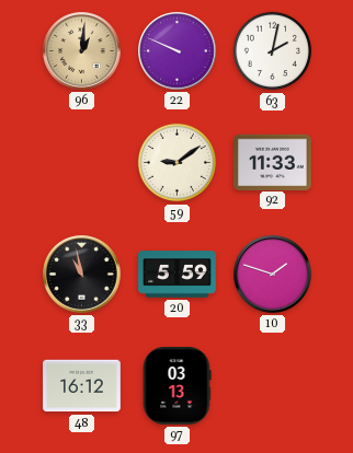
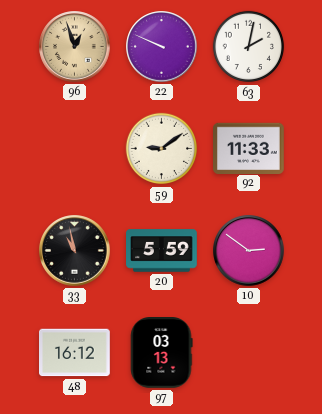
96: 1:01 -> 12:57
10: 1:48 -> 2:51
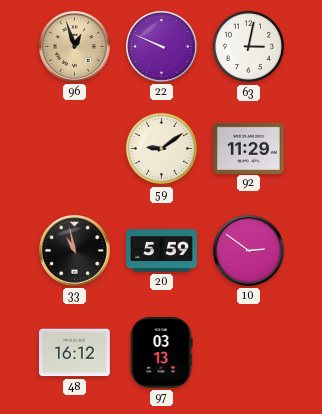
63: 2:02 -> 3:02
92: 11:33 -> 11:29
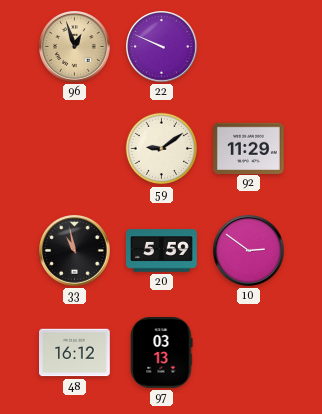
63: 3:02 -> none
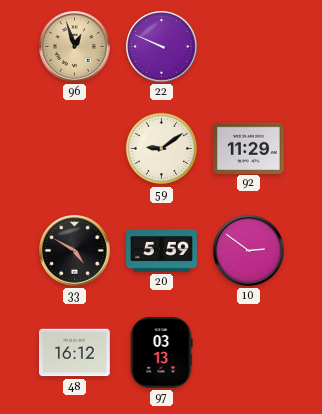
33: 10:58 -> 4:50
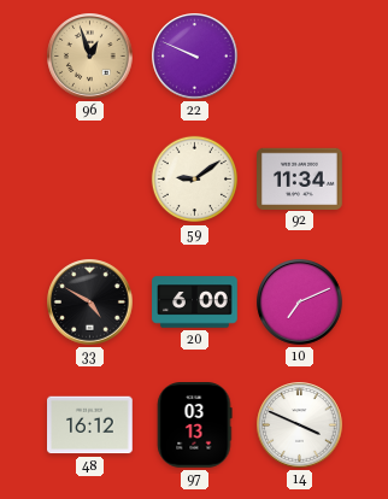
92: 11:29 -> 11:34
20: 5:59 -> 6:00
10: 2:51 -> 7:11
14: none -> 3:49
